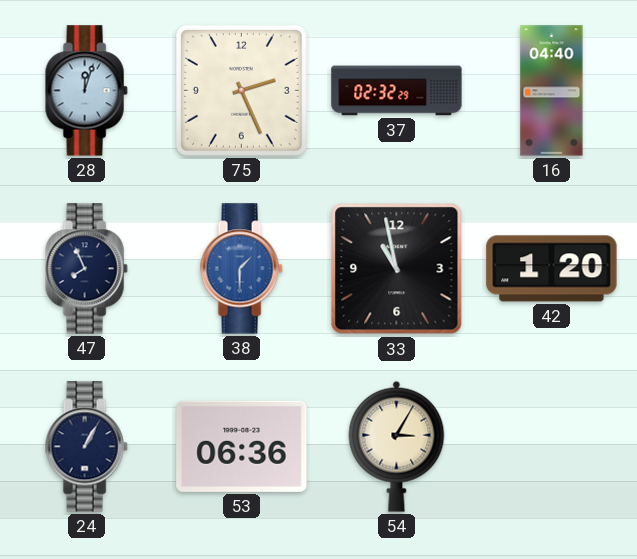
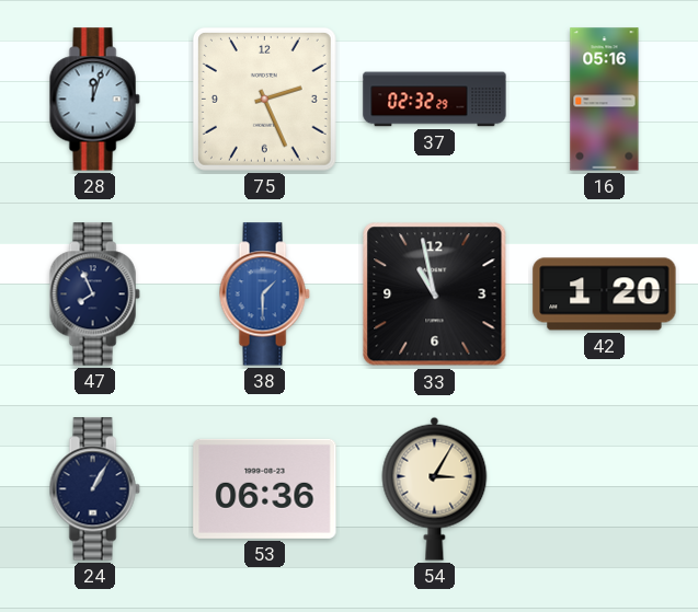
16: 04:40 -> 05:16
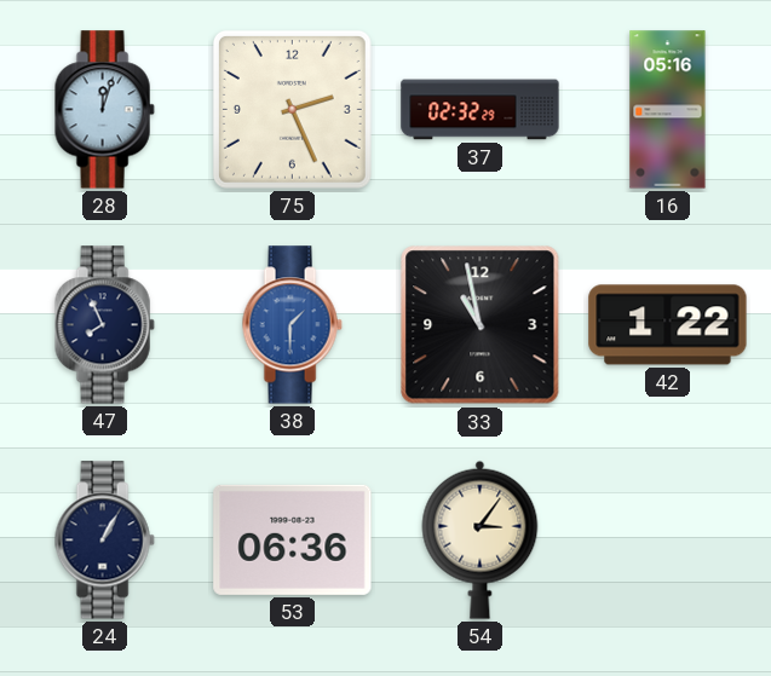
42: 1:20 -> 1:22
54: 3:05 -> 3:06
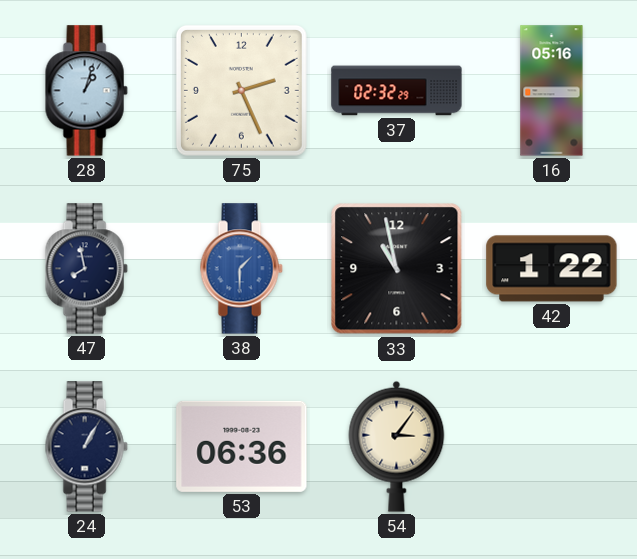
28: 12:03 -> 1:03
47: 7:56 -> 7:58
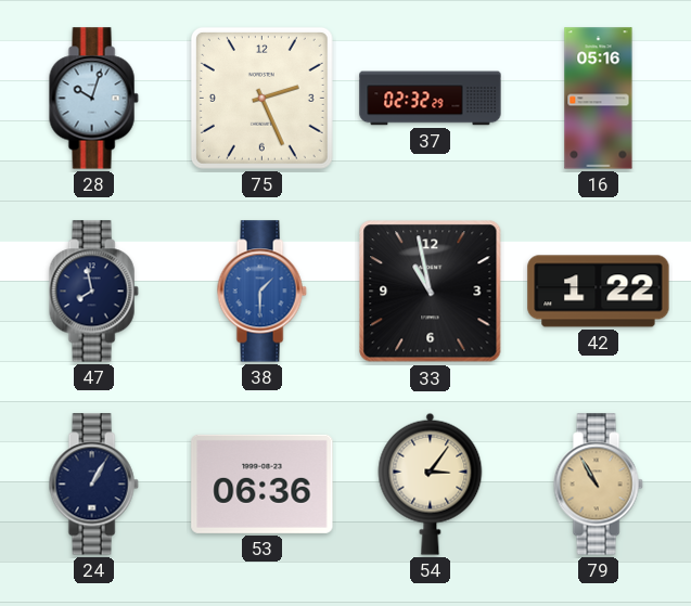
28: 1:03 -> 10:03
79: none -> 10:55
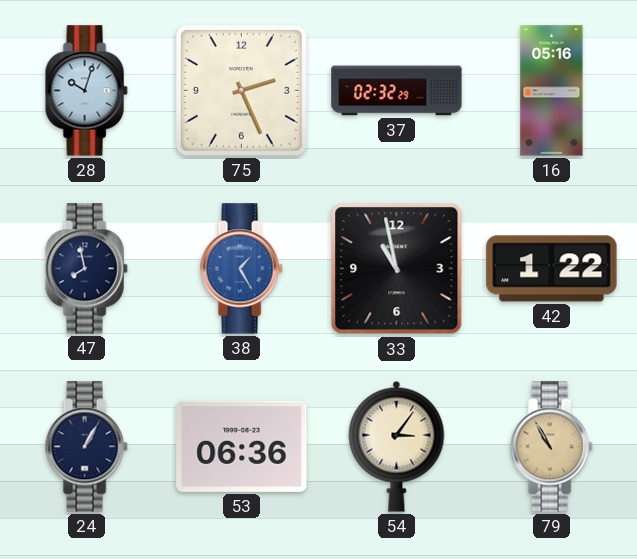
38: 1:30 -> 1:25
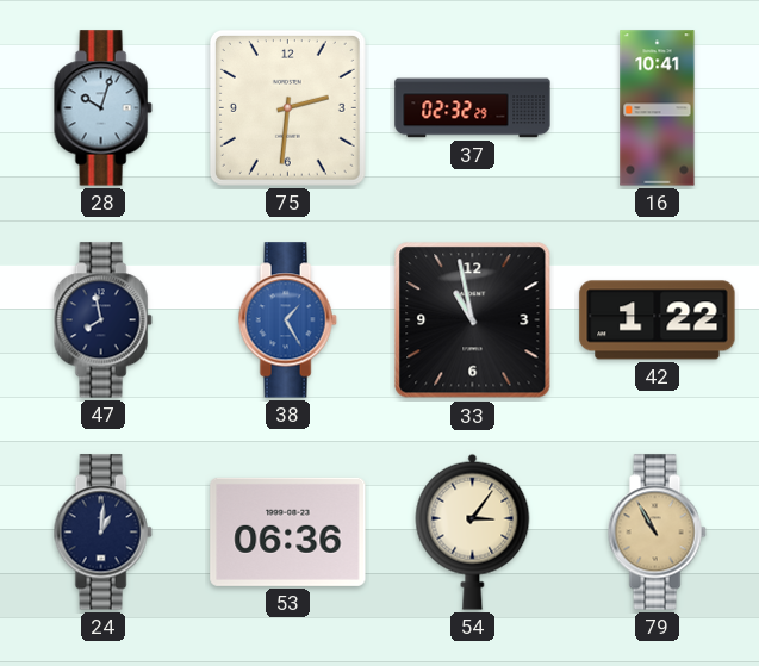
75: 2:26 -> 2:31
16: 05:16 -> 10:41
24: 1:05 -> 1:01
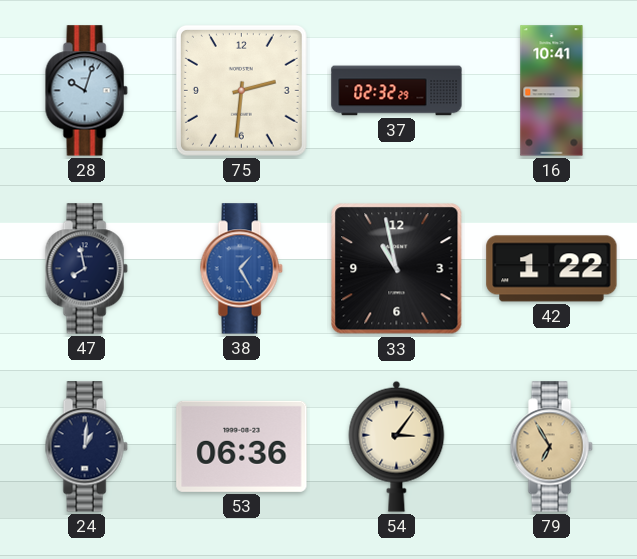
79: 10:55 -> 6:55
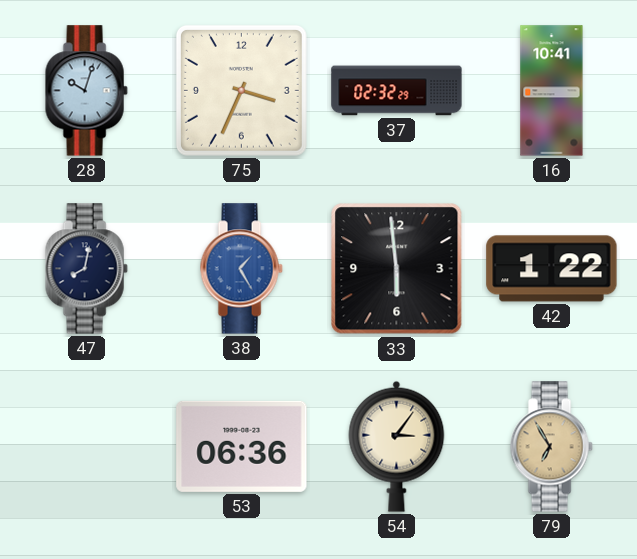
75: 2:31 -> 3:34
47: 7:58 -> 8:02
33: 10:58 -> 5:59
24: 1:01 -> none
